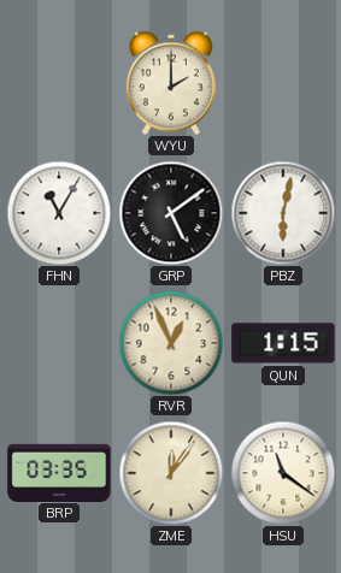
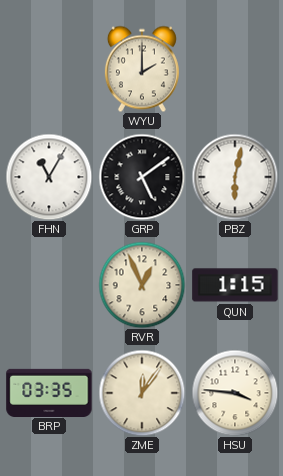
HSU: 11:21 -> 3:46
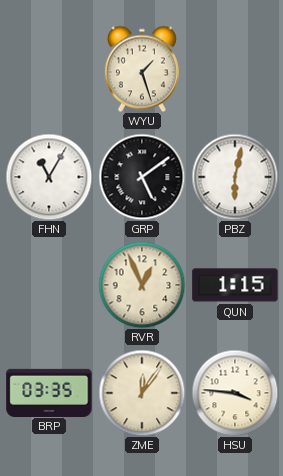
WYU: 2:00 -> 1:27
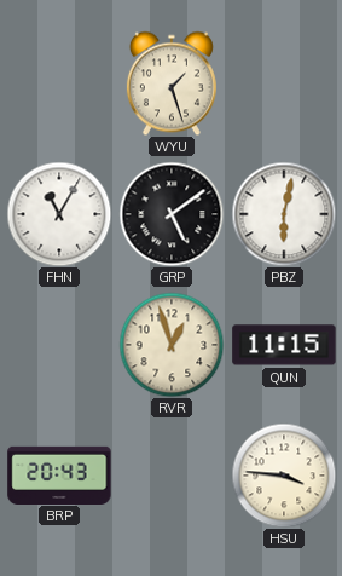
RVR: 12:56 -> 12:57
QUN: 1:15 -> 11:15
BRP: 03:35 -> 20:43
ZME: 12:06 -> none
